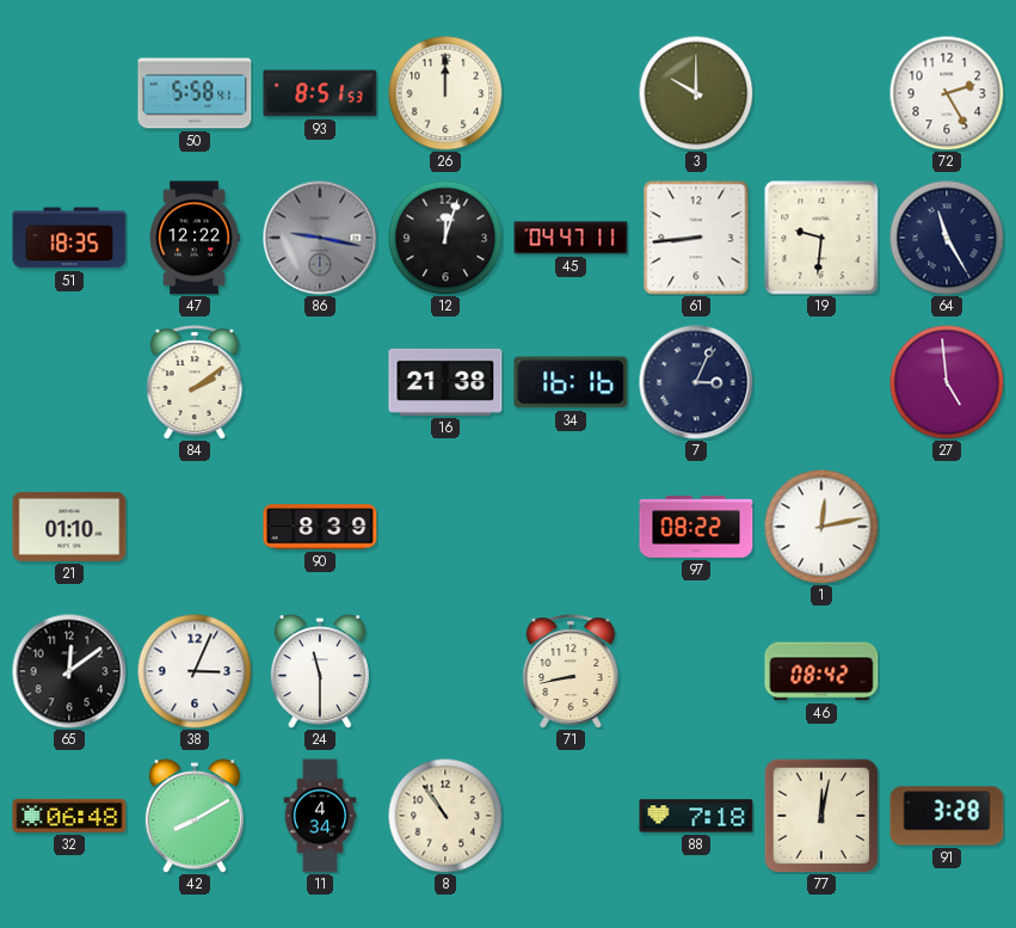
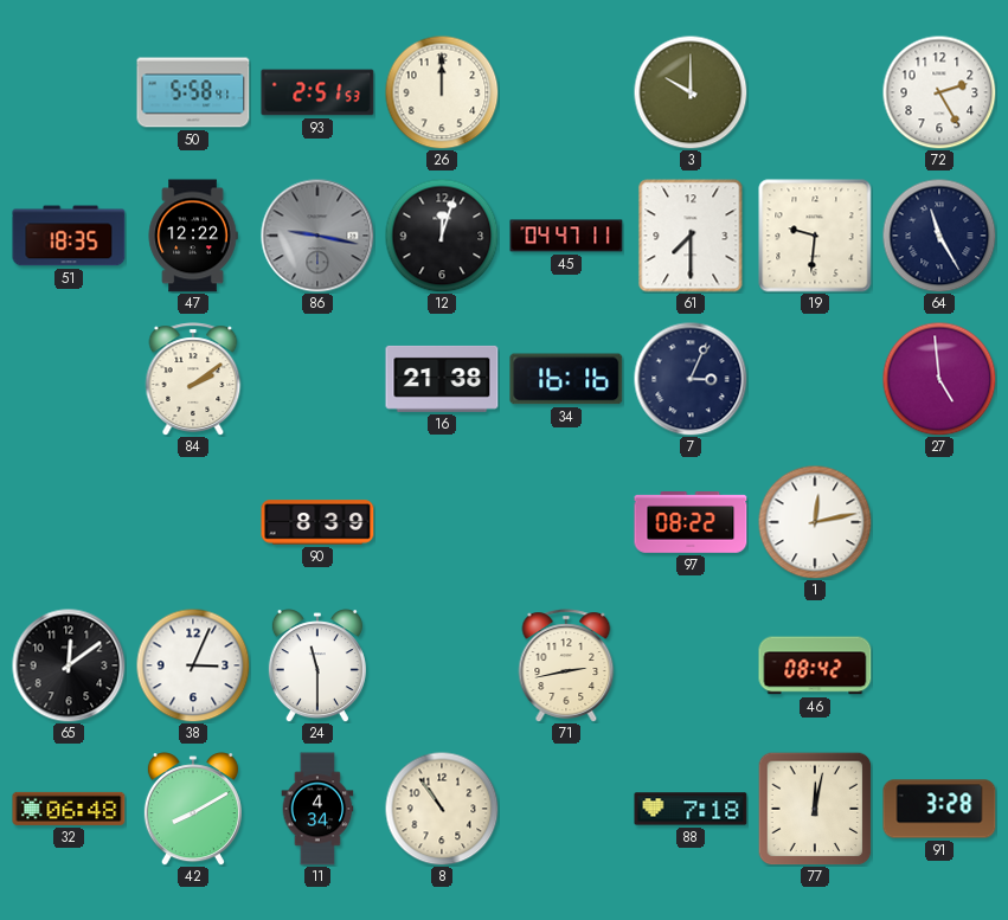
93: 8:51 -> 2:51
61: 8:44 -> 7:30
21: 01:10 -> none
71: 8:43 -> 2:43
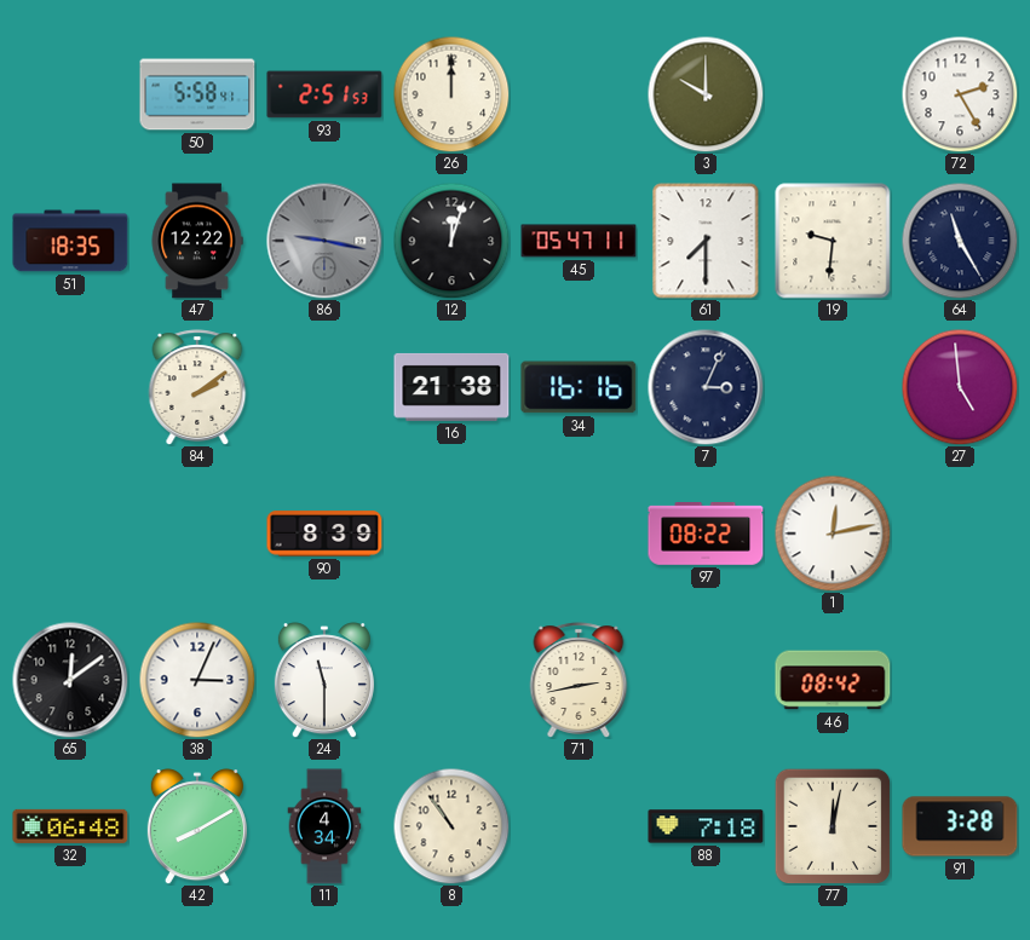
45: 04:47 -> 05:47
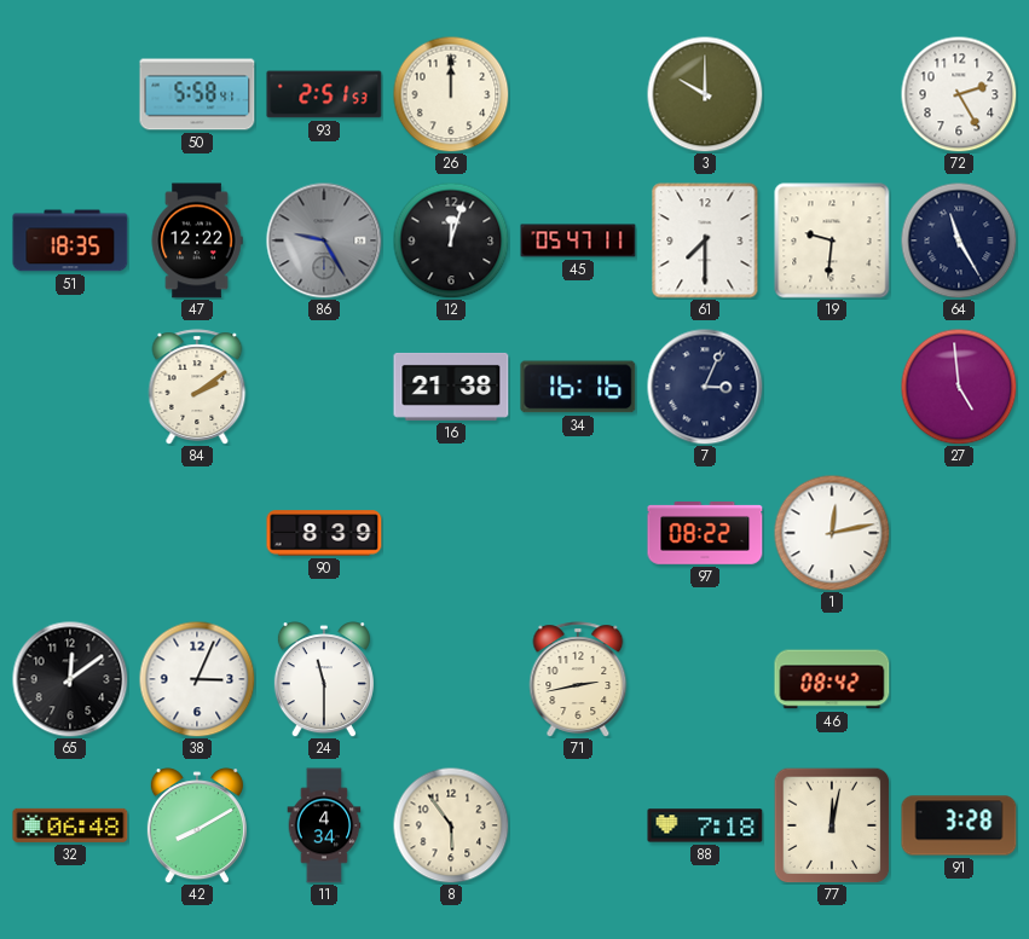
86: 9:17 -> 9:25
8: 10:54 -> 5:54
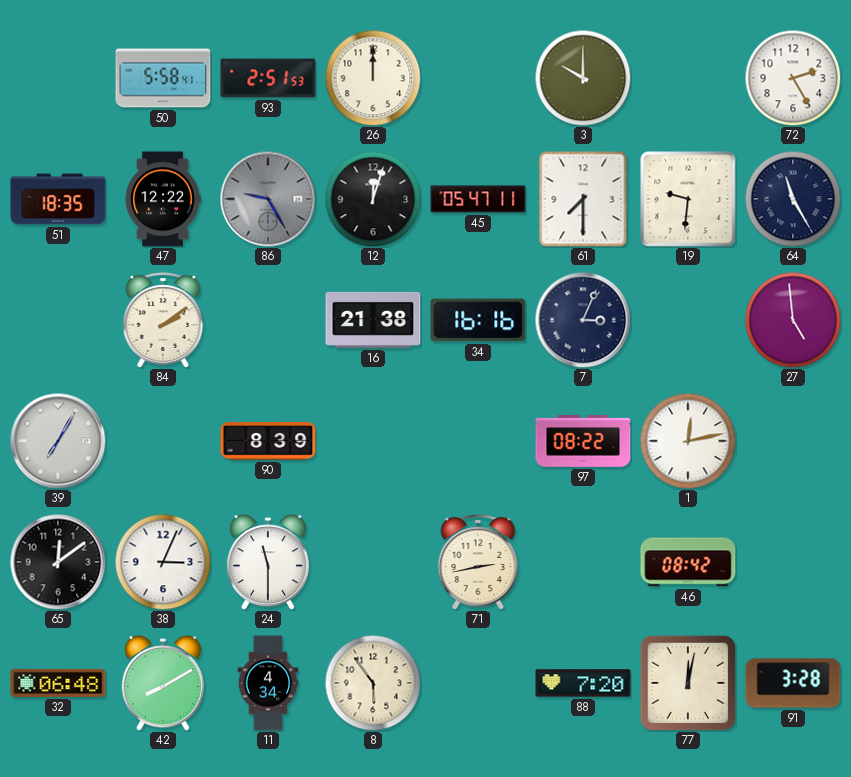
39: none -> 7:05
88: 7:18 -> 7:20
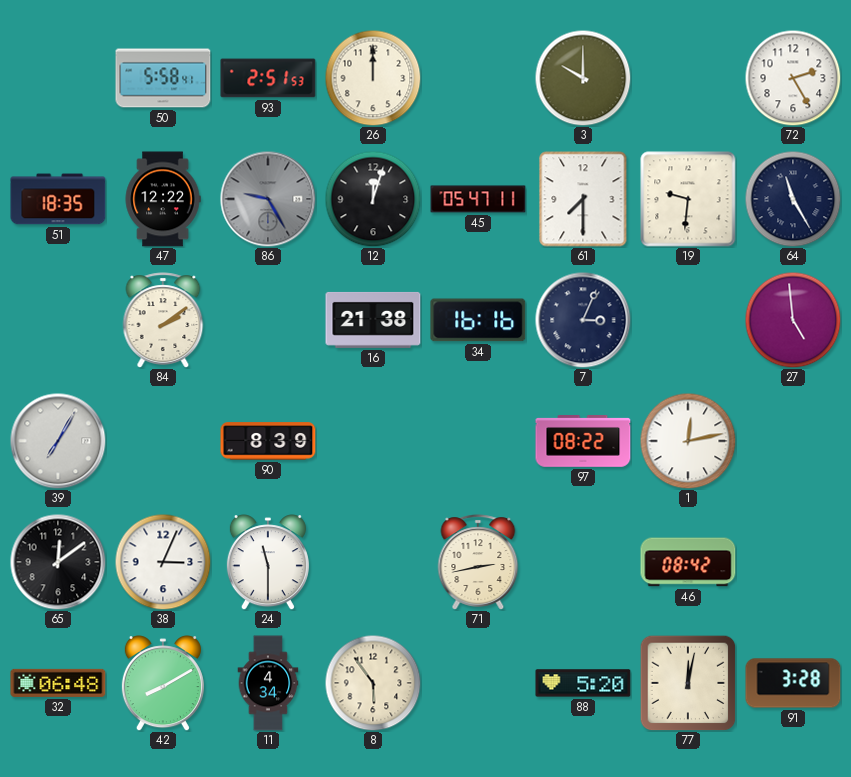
88: 7:20 -> 5:20
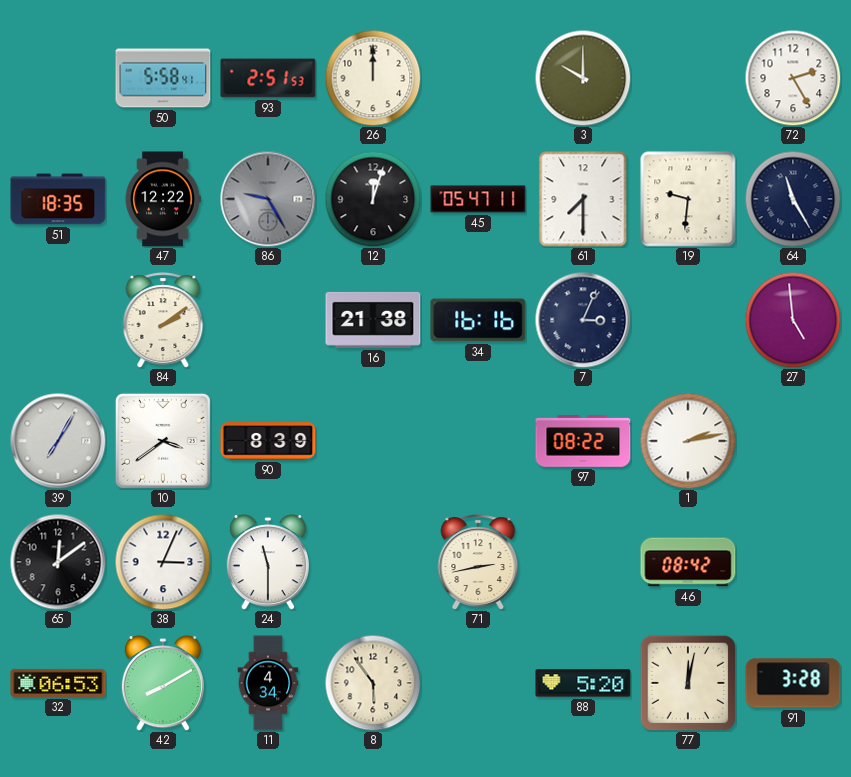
10: none -> 3:39
1: 12:13 -> 2:13
32: 06:48 -> 06:53
